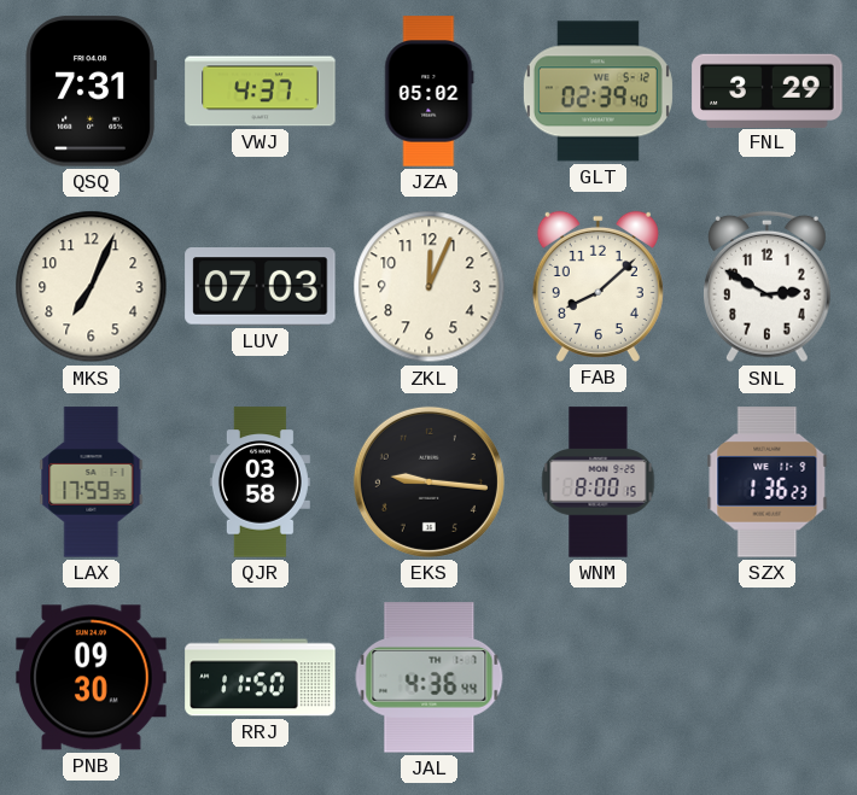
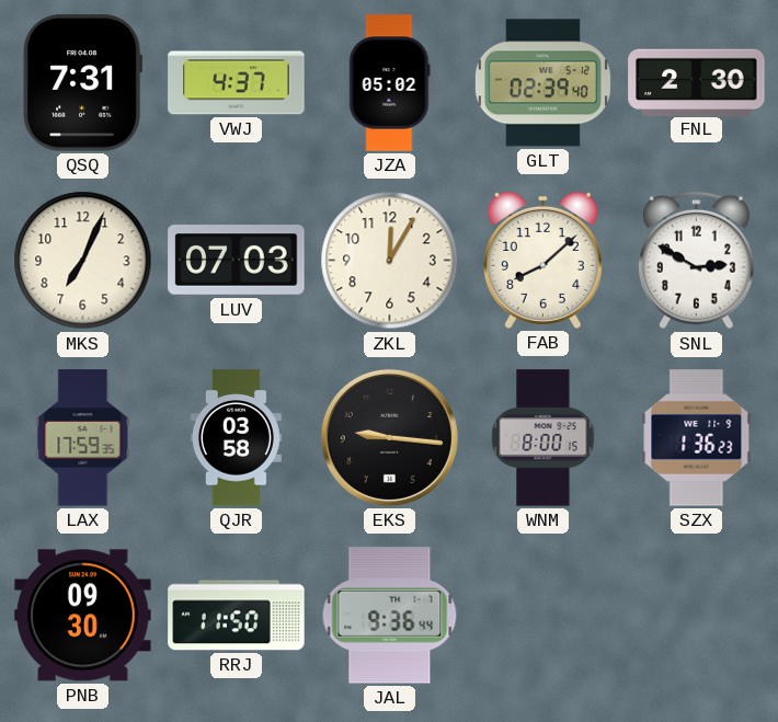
FNL: 3:29 -> 2:30
ZKL: 12:04 -> 12:05
JAL: 4:36 -> 9:36
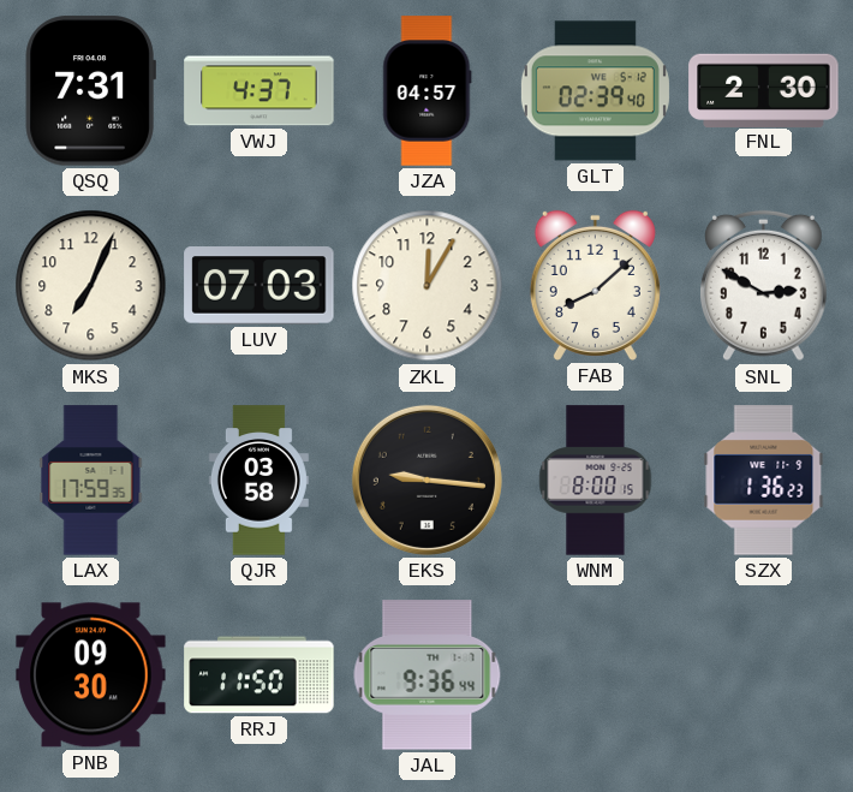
JZA: 05:02 -> 04:57
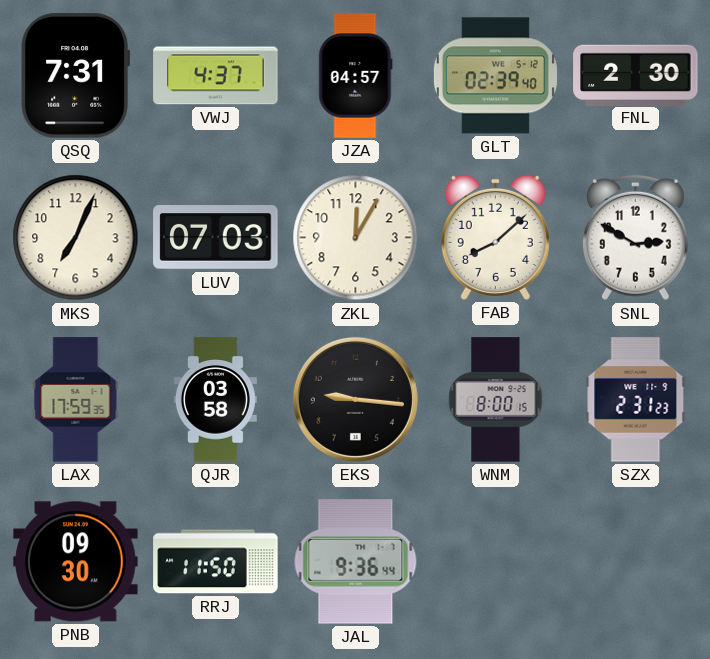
SZX: 1:36 -> 2:31
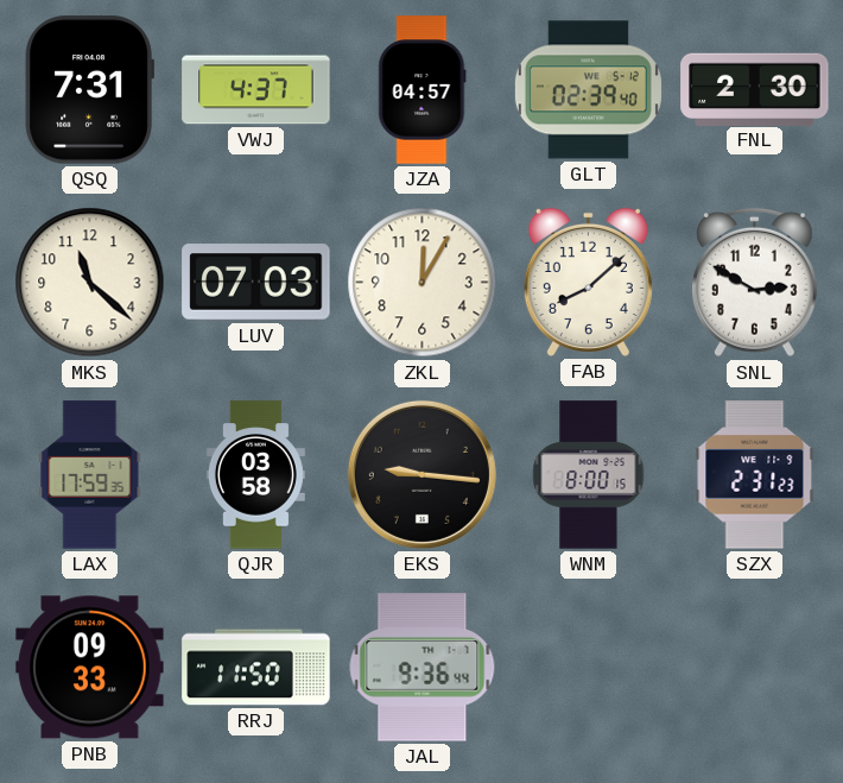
MKS: 7:04 -> 11:22
PNB: 09:30 -> 09:33
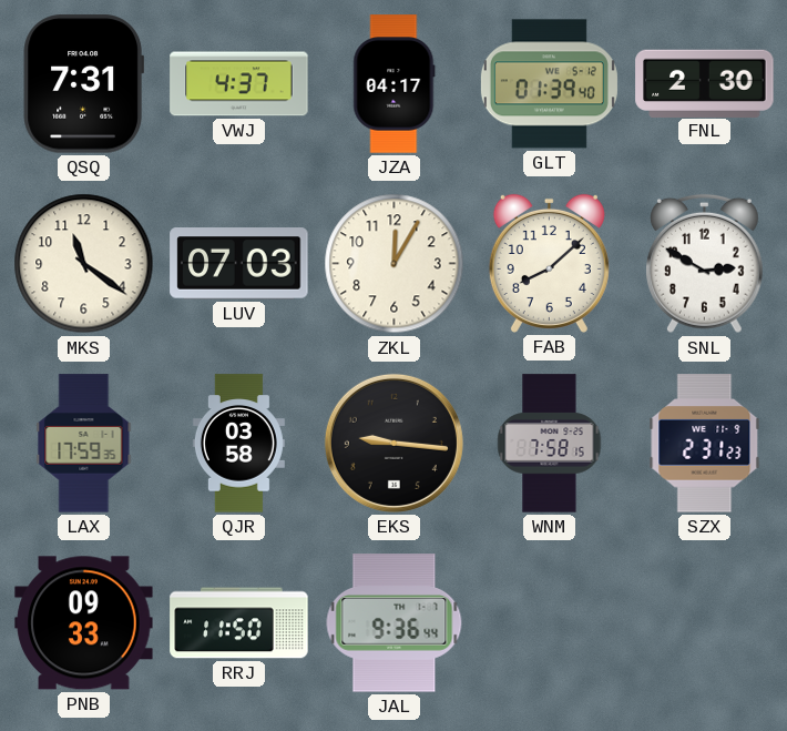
JZA: 04:57 -> 04:17
GLT: 02:39 -> 01:39
MKS: 11:22 -> 11:21
WNM: 8:00 -> 7:58
